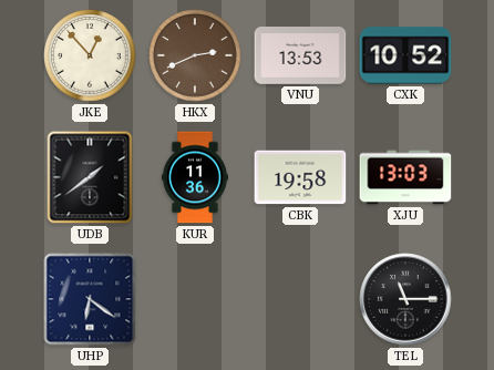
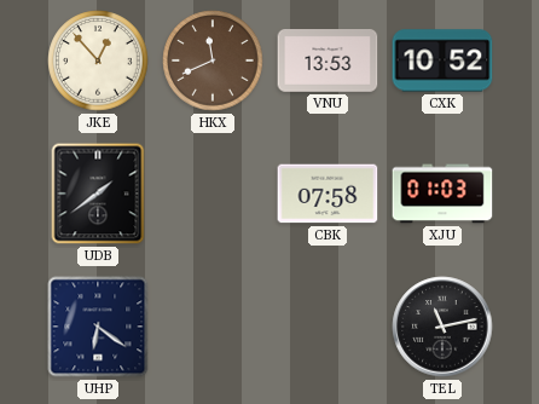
HKX: 2:41 -> 11:41
KUR: 11:36 -> none
CBK: 19:58 -> 07:58
XJU: 13:03 -> 01:03
TEL: 11:15 -> 11:13
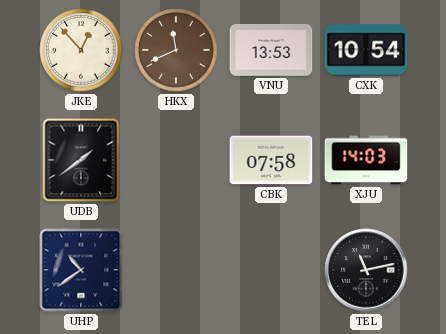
CXK: 10:52 -> 10:54
XJU: 01:03 -> 14:03
UHP: 6:21 -> 10:39
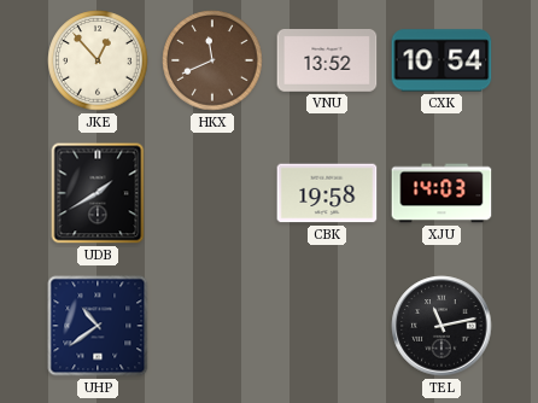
VNU: 13:53 -> 13:52
UDB: 1:39 -> 1:40
CBK: 07:58 -> 19:58
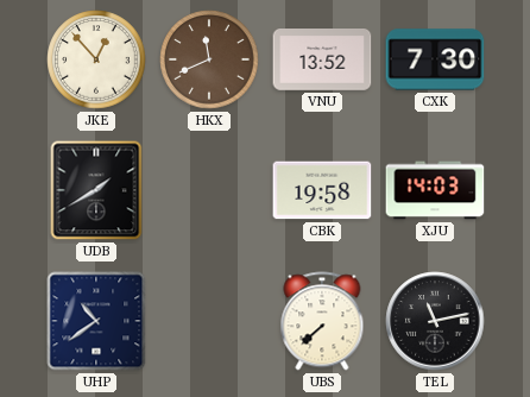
CXK: 10:54 -> 7:30
UBS: none -> 7:38
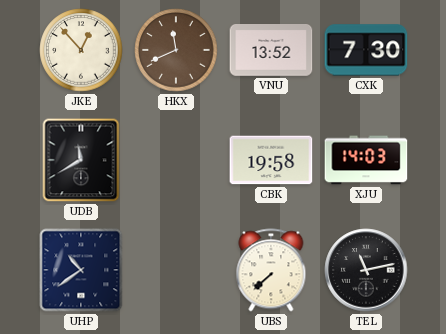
UDB: 1:40 -> 11:40
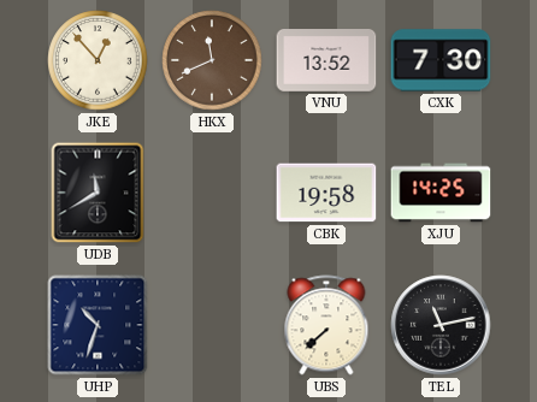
XJU: 14:03 -> 14:25
UHP: 10:39 -> 10:33
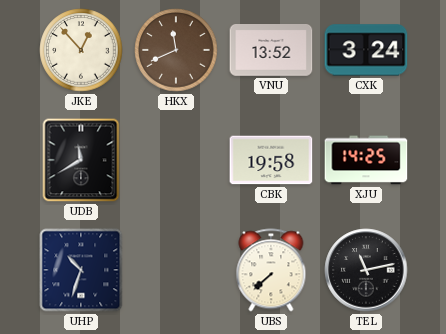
CXK: 7:30 -> 3:24
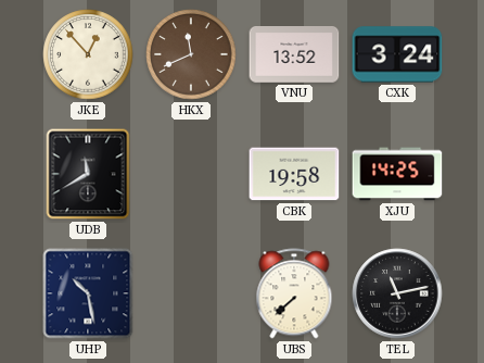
UHP: 10:33 -> 10:28
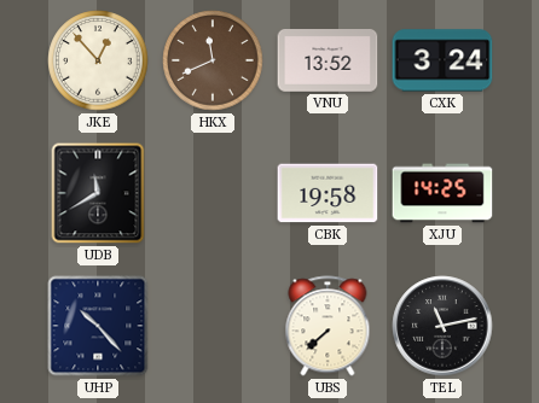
UHP: 10:28 -> 10:23
